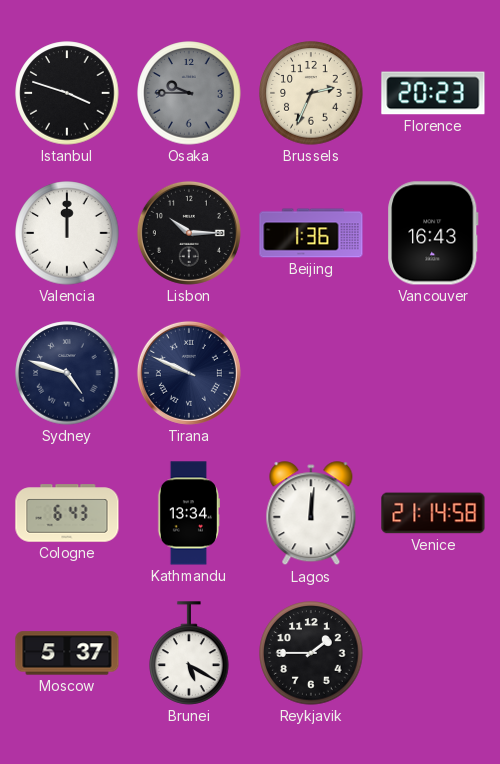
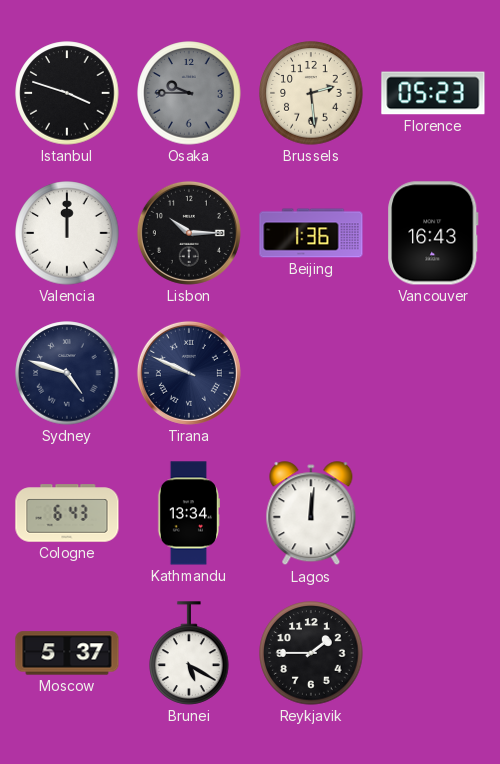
Brussels: 2:34 -> 2:29
Florence: 20:23 -> 05:23
Venice: 21:14 -> none
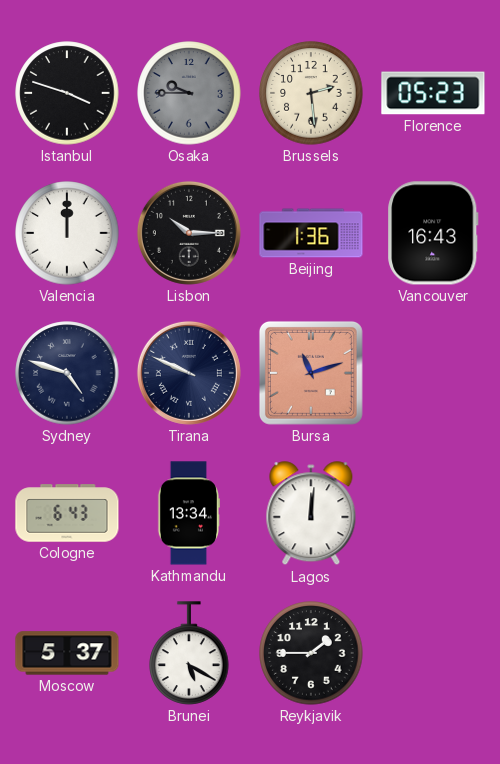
Bursa: none -> 11:12
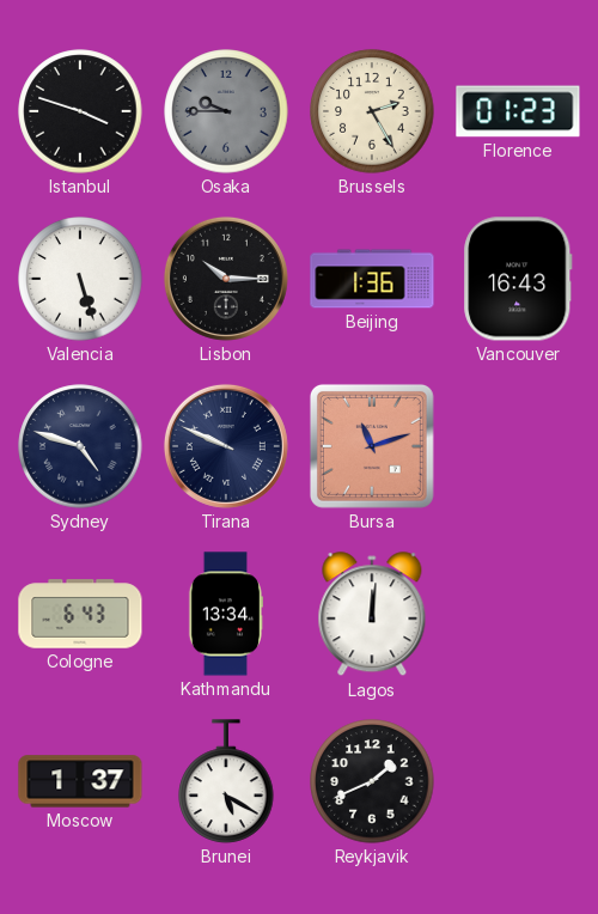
Brussels: 2:29 -> 2:25
Florence: 05:23 -> 01:23
Valencia: 12:00 -> 5:27
Moscow: 5:37 -> 1:37
Reykjavik: 1:45 -> 1:41
